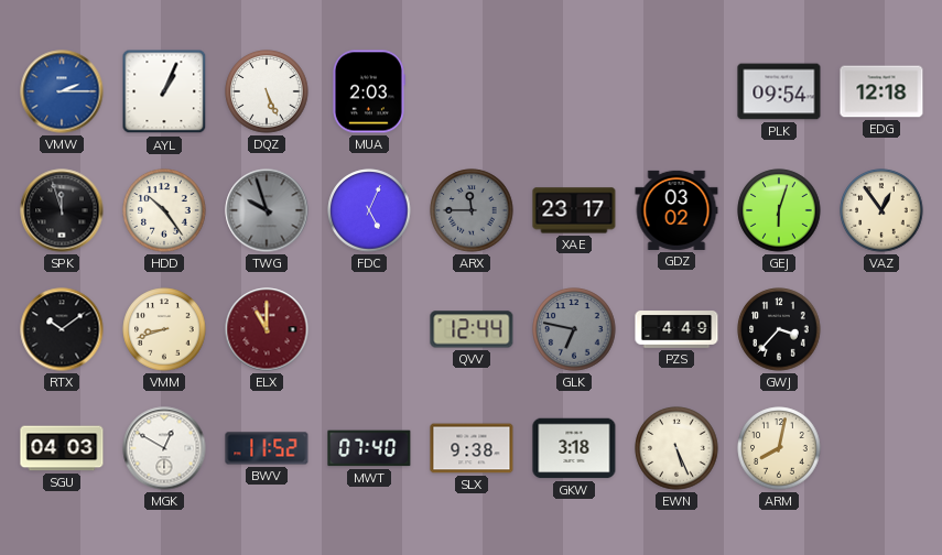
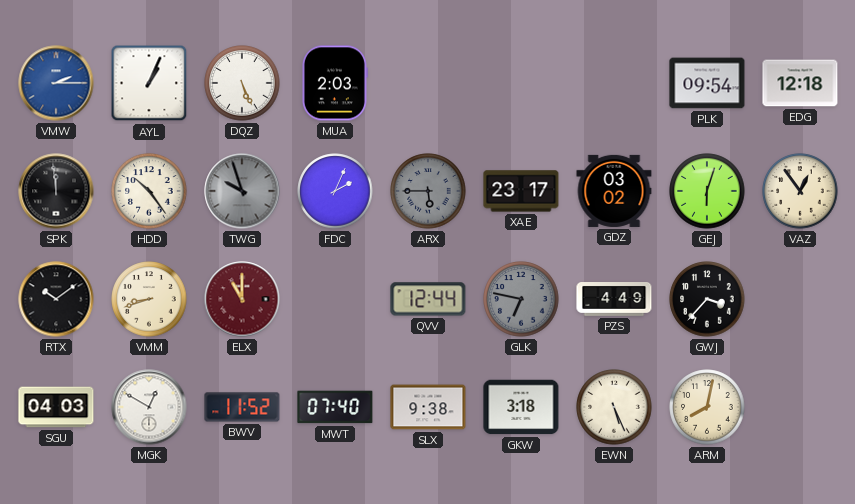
SPK: 11:57 -> 11:59
FDC: 5:04 -> 2:04
ARX: 11:45 -> 5:45
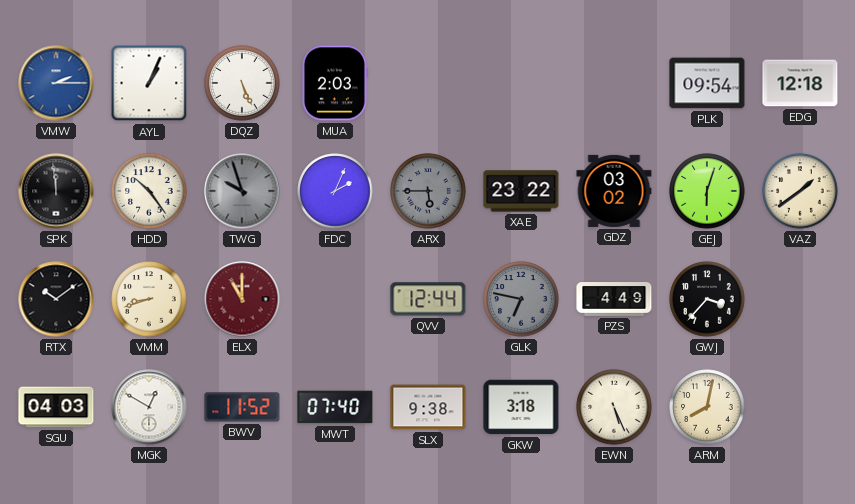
XAE: 23:17 -> 23:22
VAZ: 12:54 -> 1:39
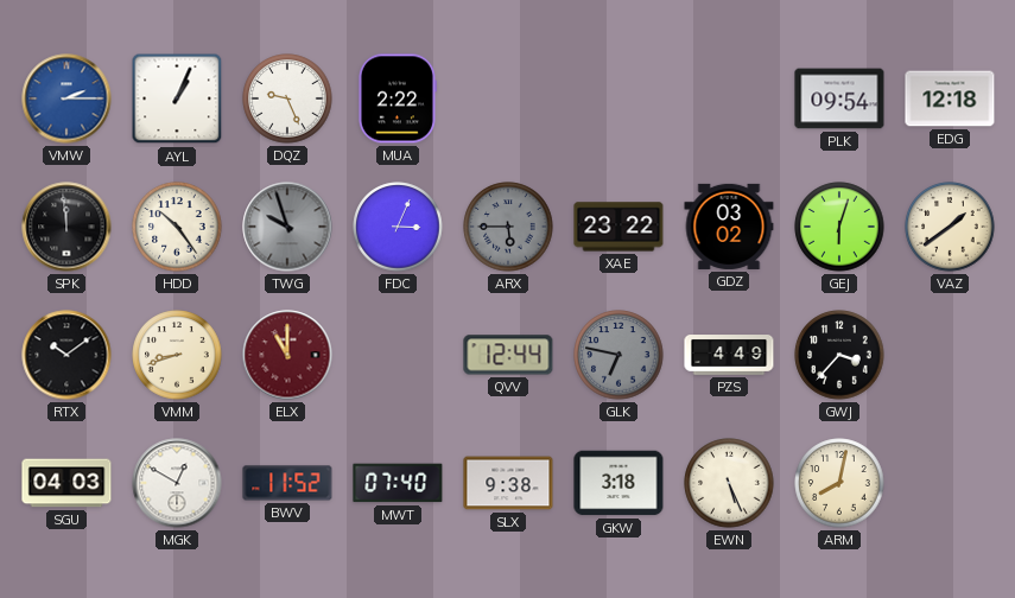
DQZ: 5:26 -> 9:26
MUA: 2:03 -> 2:22
FDC: 2:04 -> 3:04
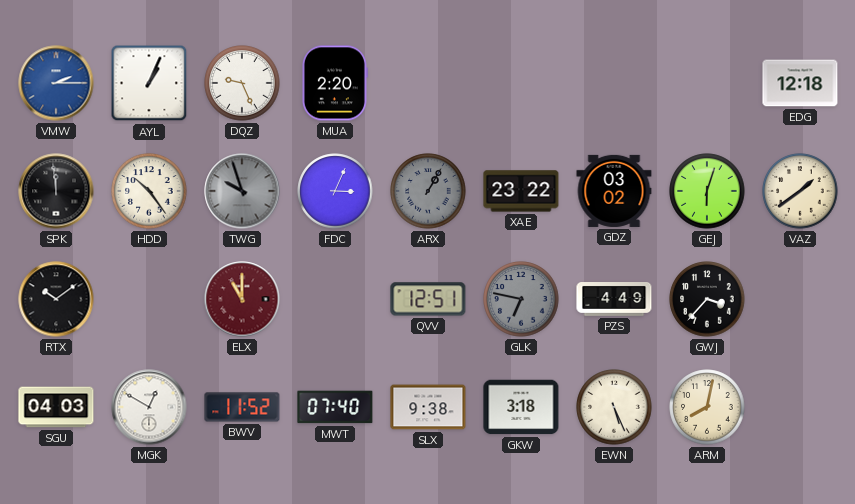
MUA: 2:22 -> 2:20
PLK: 09:54 -> none
ARX: 5:45 -> 1:05
VMM: 8:42 -> none
QVV: 12:44 -> 12:51
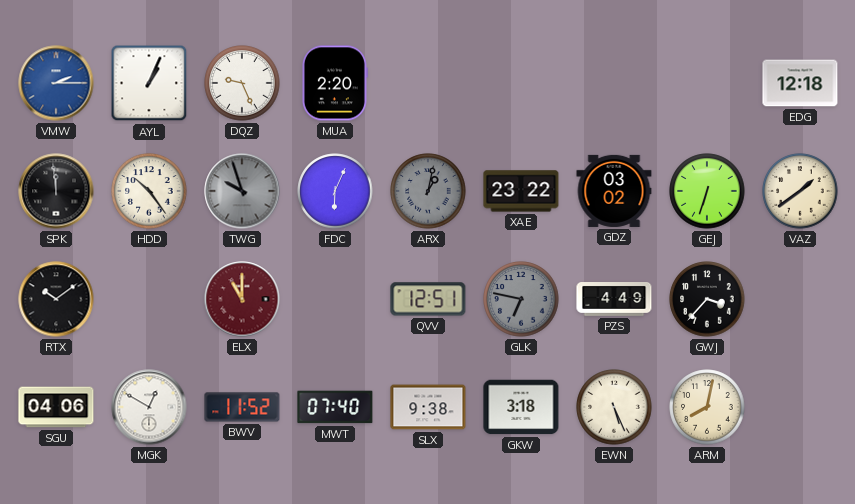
FDC: 3:04 -> 6:04
ARX: 1:05 -> 1:02
GEJ: 6:03 -> 6:33
SGU: 04:03 -> 04:06
